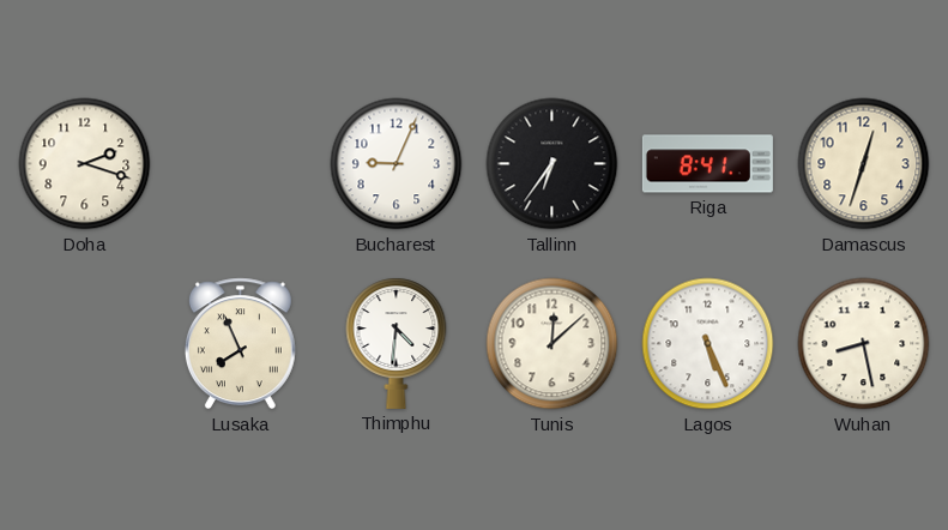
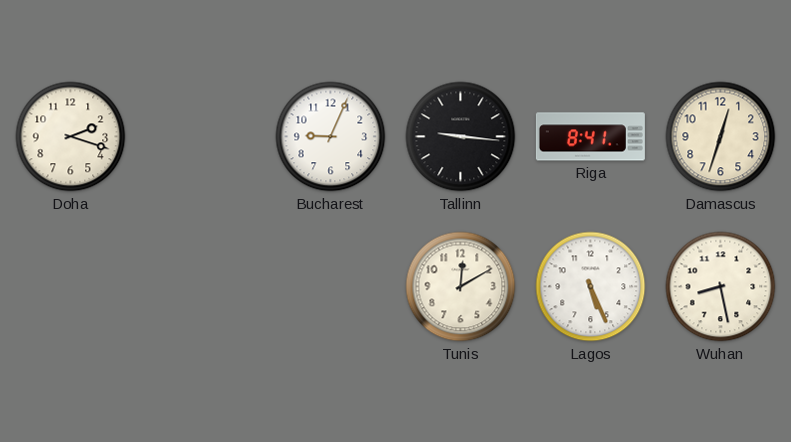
Tallinn: 6:36 -> 9:16
Lusaka: 7:56 -> none
Thimphu: 4:31 -> none
Tunis: 12:08 -> 12:10
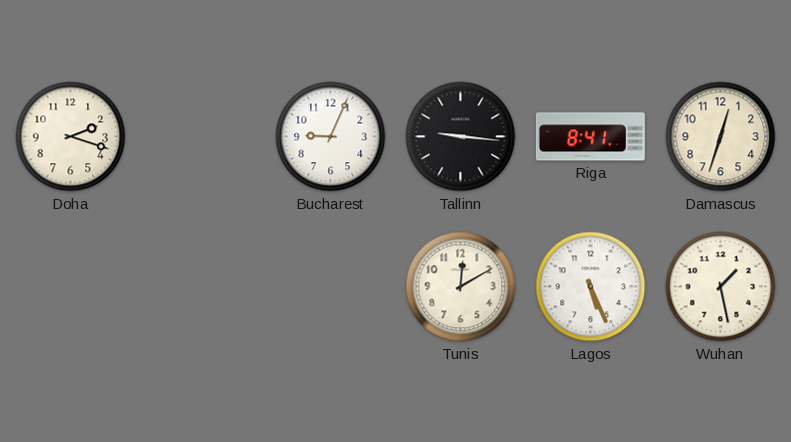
Wuhan: 8:28 -> 1:28
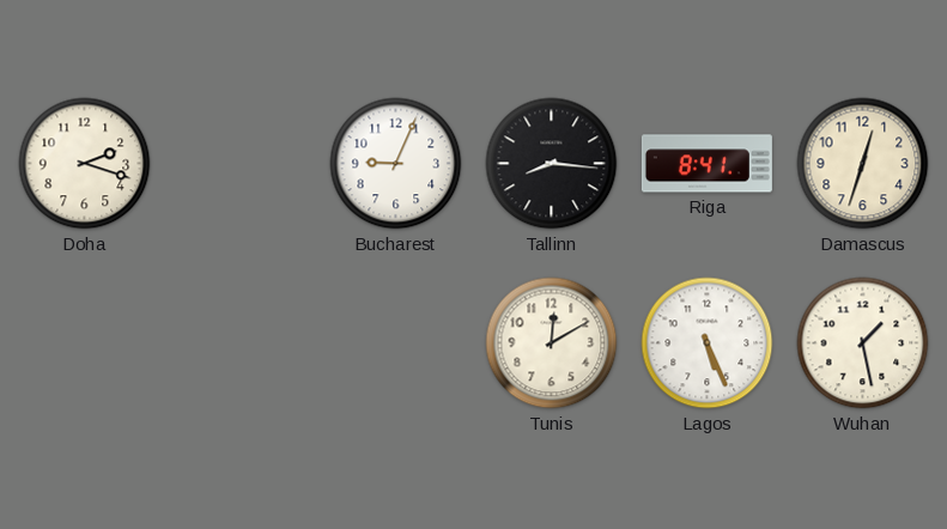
Tallinn: 9:16 -> 8:16
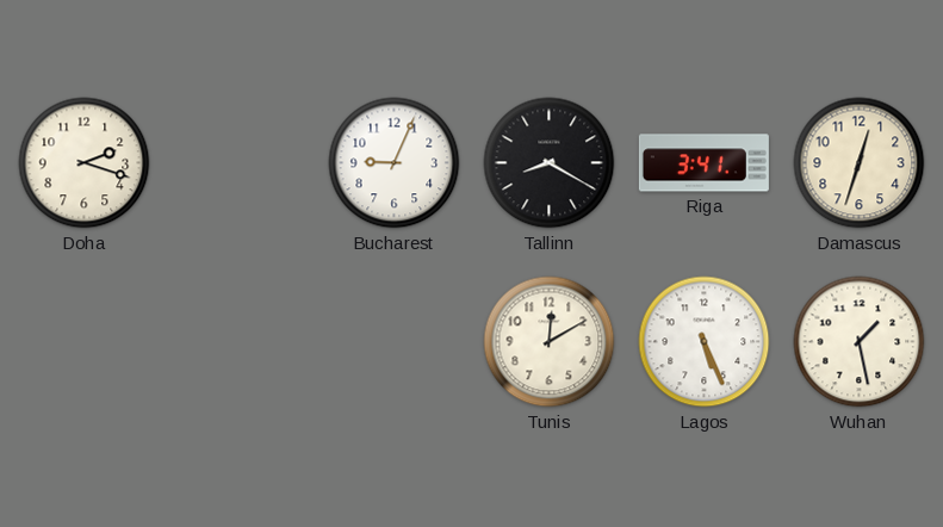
Tallinn: 8:16 -> 8:20
Riga: 8:41 -> 3:41
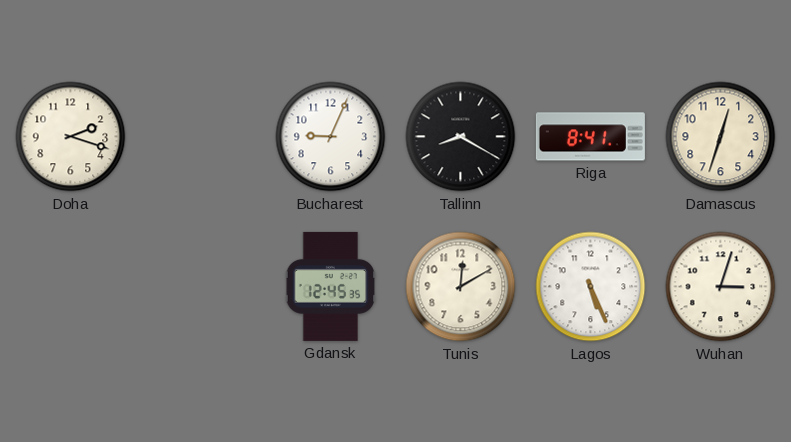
Riga: 3:41 -> 8:41
Gdansk: none -> 12:45
Wuhan: 1:28 -> 3:03
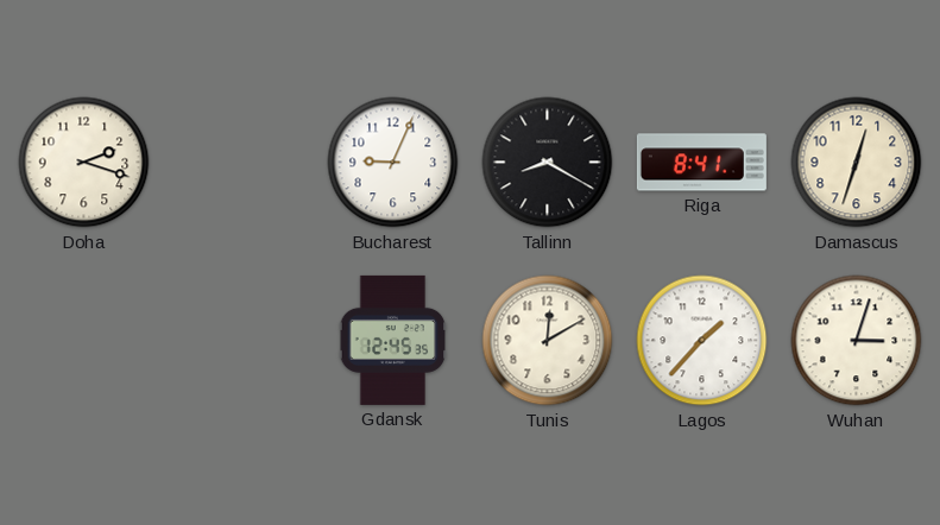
Lagos: 5:26 -> 1:37
